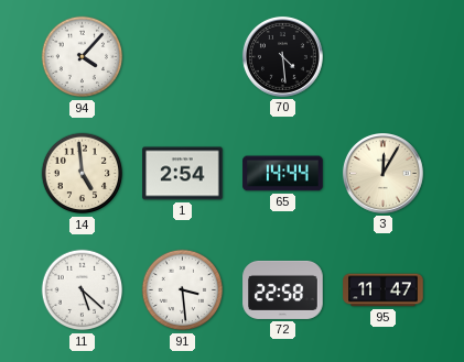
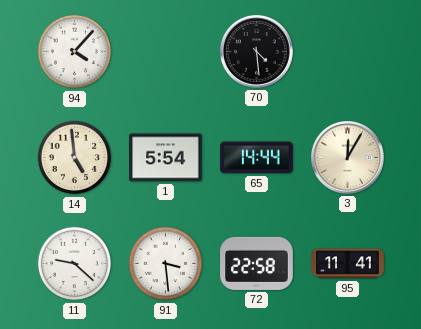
1: 2:54 -> 5:54
11: 5:22 -> 9:22
95: 11:47 -> 11:41
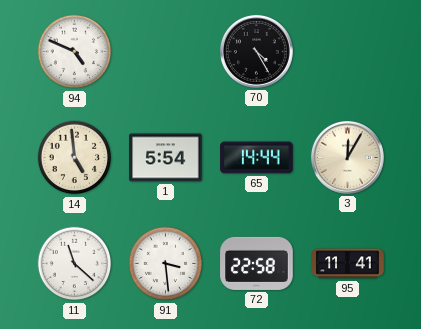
94: 4:07 -> 4:49
70: 4:29 -> 4:25
11: 9:22 -> 11:22
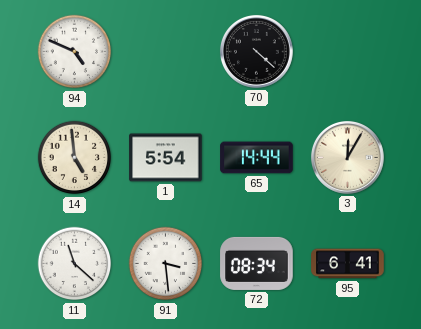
70: 4:25 -> 4:22
72: 22:58 -> 08:34
95: 11:41 -> 6:41
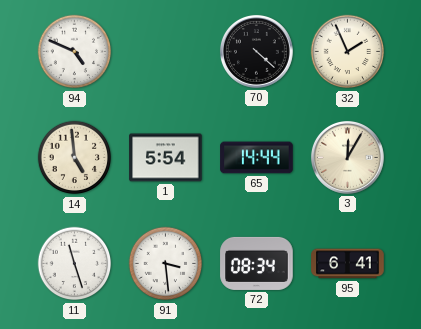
32: none -> 1:56
11: 11:22 -> 11:27
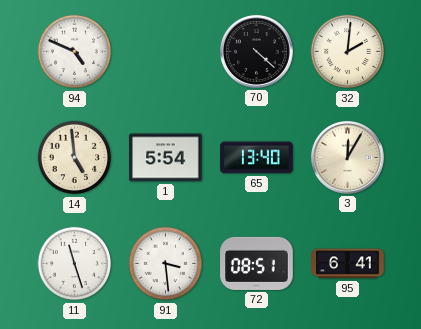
32: 1:56 -> 2:01
65: 14:44 -> 13:40
72: 08:34 -> 08:51
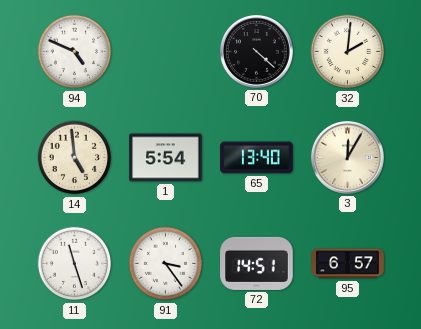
91: 3:29 -> 3:24
72: 08:51 -> 14:51
95: 6:41 -> 6:57
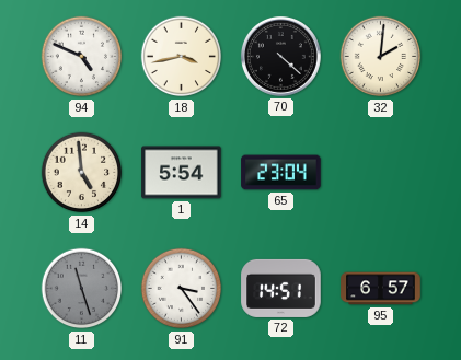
18: none -> 3:43
65: 13:40 -> 23:04
3: 12:05 -> none
11 dial: white -> grey
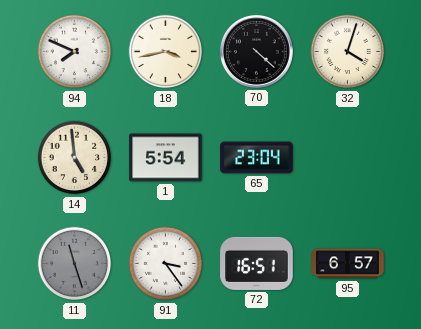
94: 4:49 -> 7:49
32: 2:01 -> 4:03
72: 14:51 -> 16:51
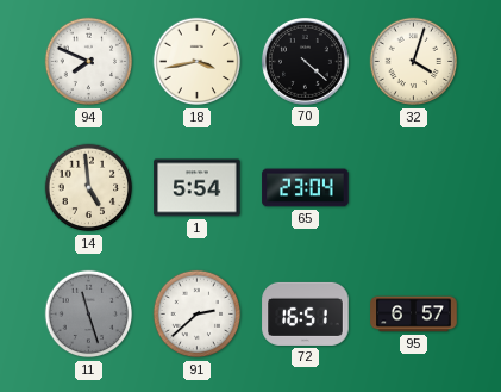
91: 3:24 -> 2:38
